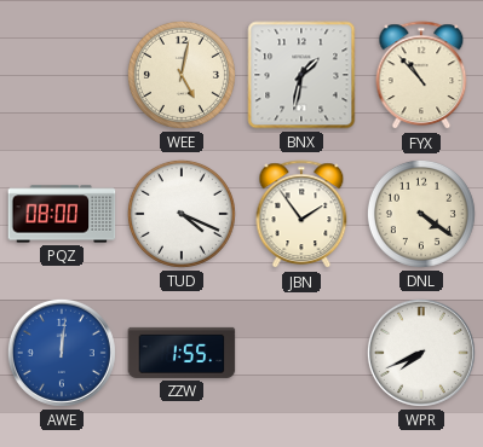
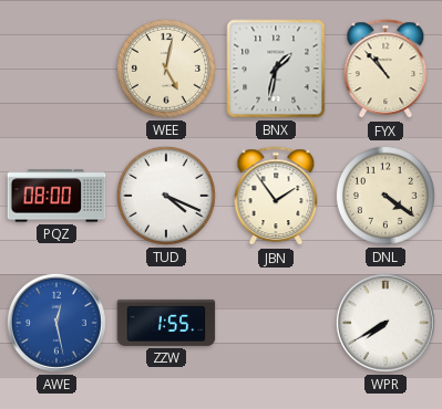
AWE: 12:01 -> 12:28
WPR: 7:41 -> 7:40
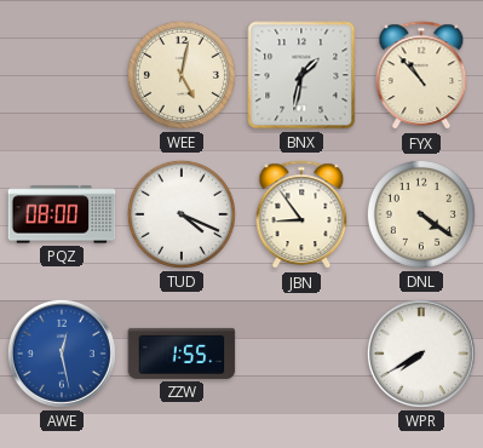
JBN: 1:54 -> 8:54
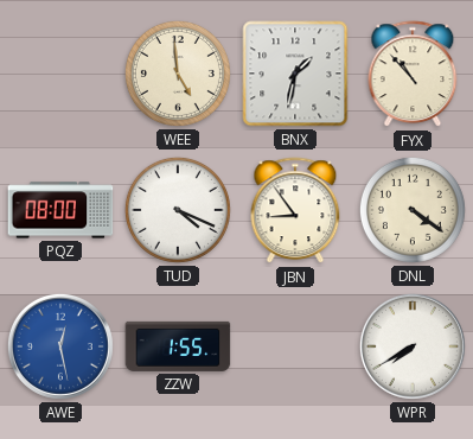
WEE: 5:02 -> 4:59
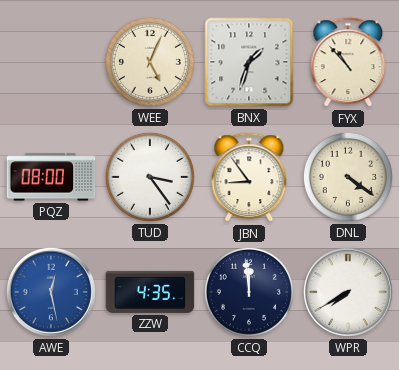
WEE: 4:59 -> 5:04
BNX: 1:32 -> 1:33
TUD: 4:19 -> 3:24
ZZW: 1:55 -> 4:35
CCQ: none -> 11:59
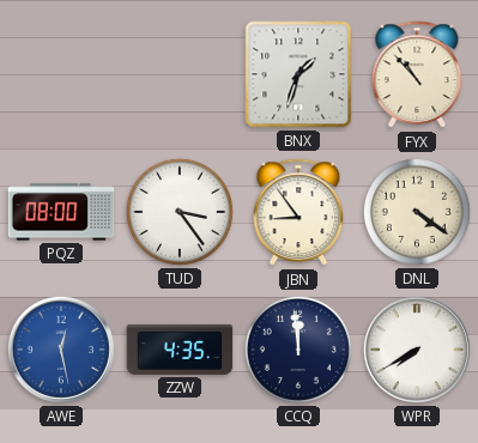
WEE: 5:04 -> none
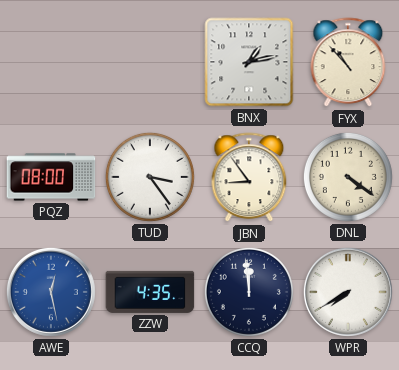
BNX: 1:33 -> 1:13
